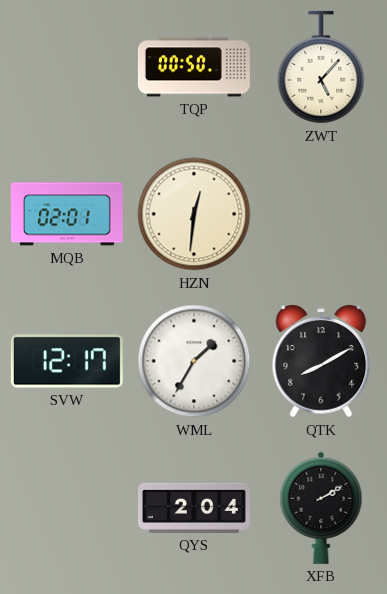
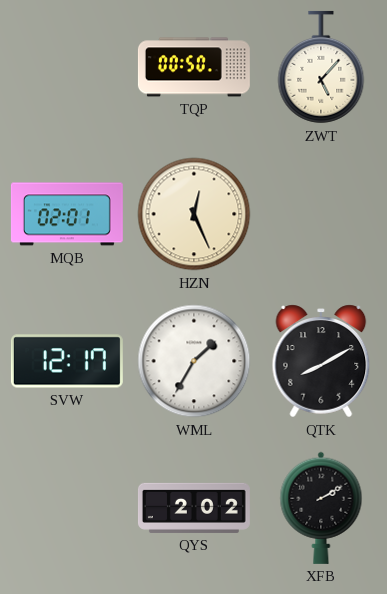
HZN: 12:31 -> 12:26
QYS: 2:04 -> 2:02
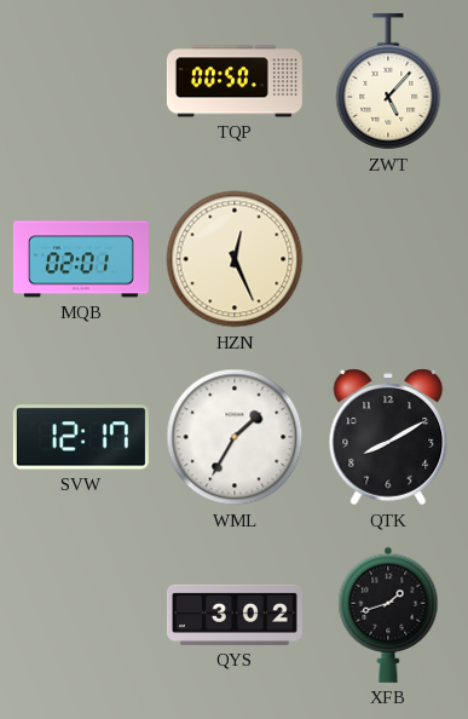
QYS: 2:02 -> 3:02
XFB: 2:10 -> 1:42
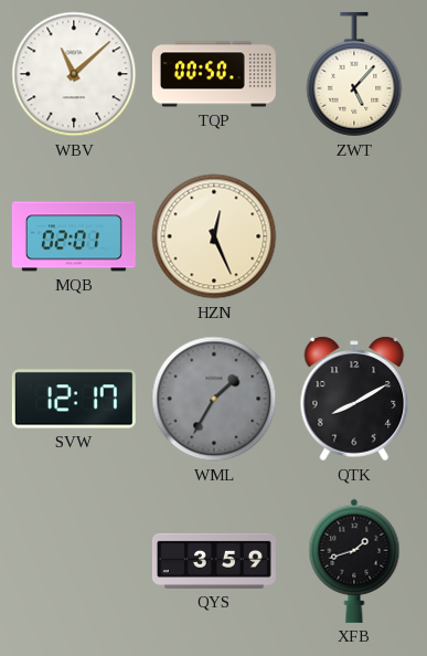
WBV: none -> 11:08
WML dial: white -> grey
QYS: 3:02 -> 3:59
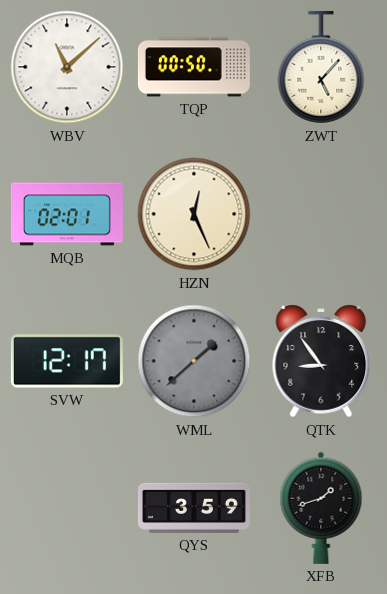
WML: 1:35 -> 1:38
QTK: 8:10 -> 8:54
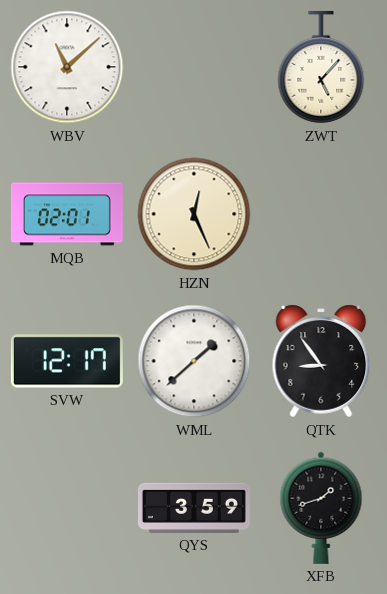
TQP: 00:50 -> none
WML dial: grey -> white
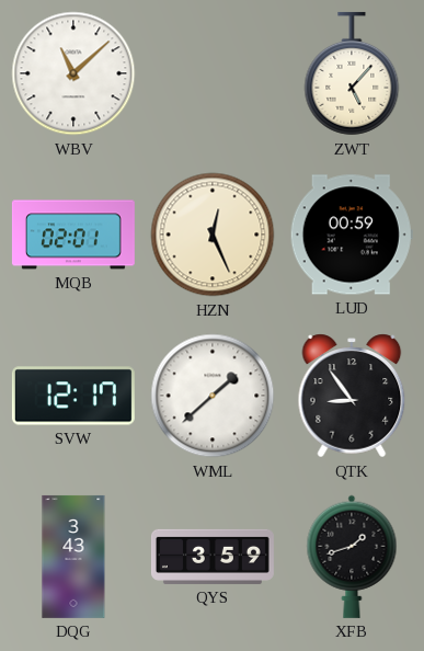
LUD: none -> 00:59
DQG: none -> 3:43
